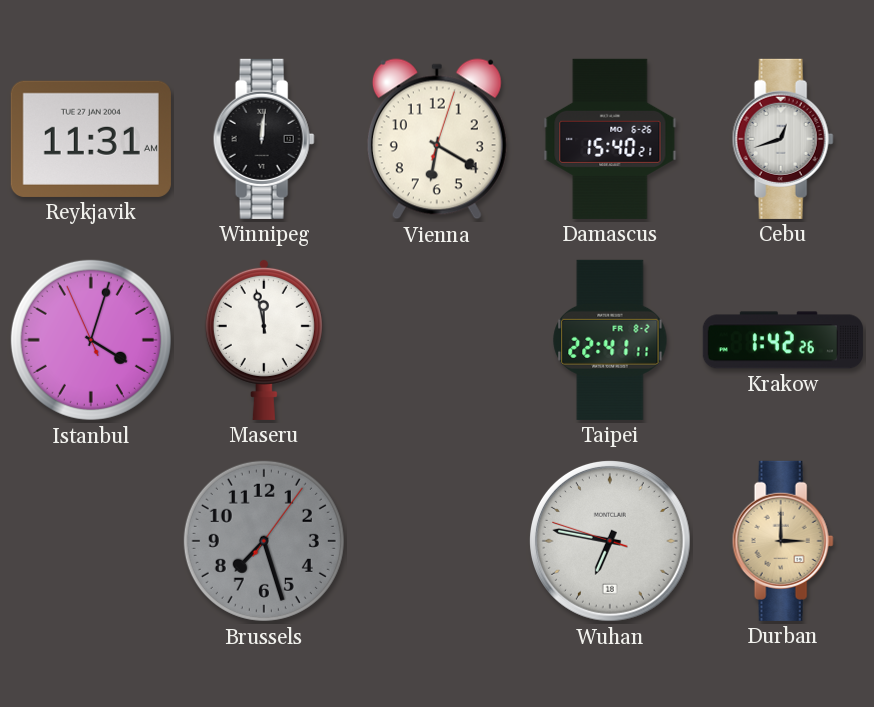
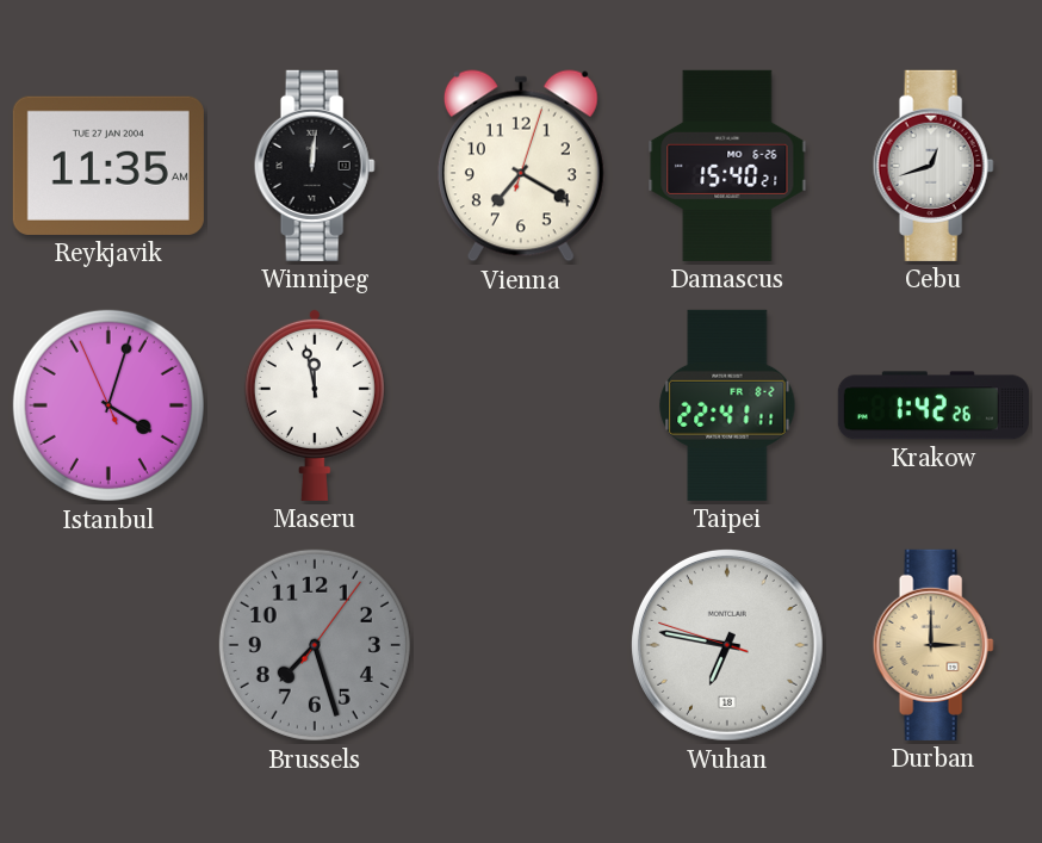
Reykjavik: 11:31 -> 11:35
Vienna: 6:20 -> 7:20
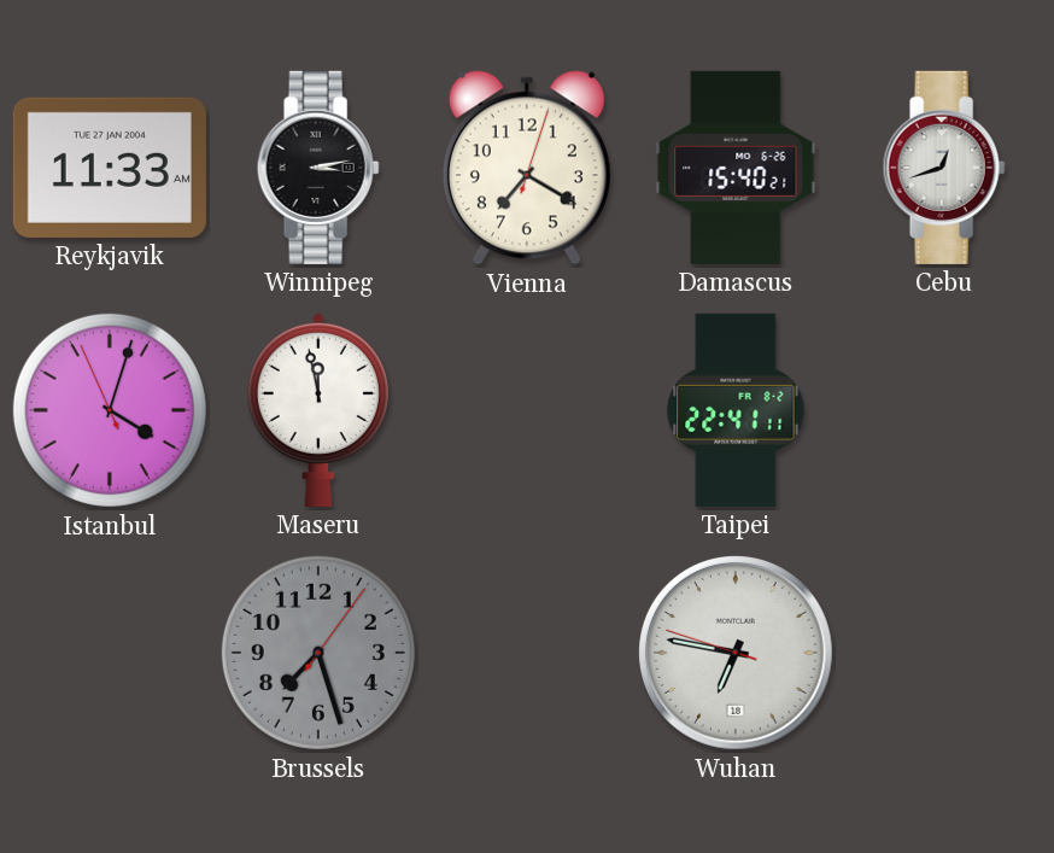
Reykjavik: 11:35 -> 11:33
Winnipeg: 12:01 -> 3:13
Krakow: 1:42 -> none
Durban: 3:00 -> none
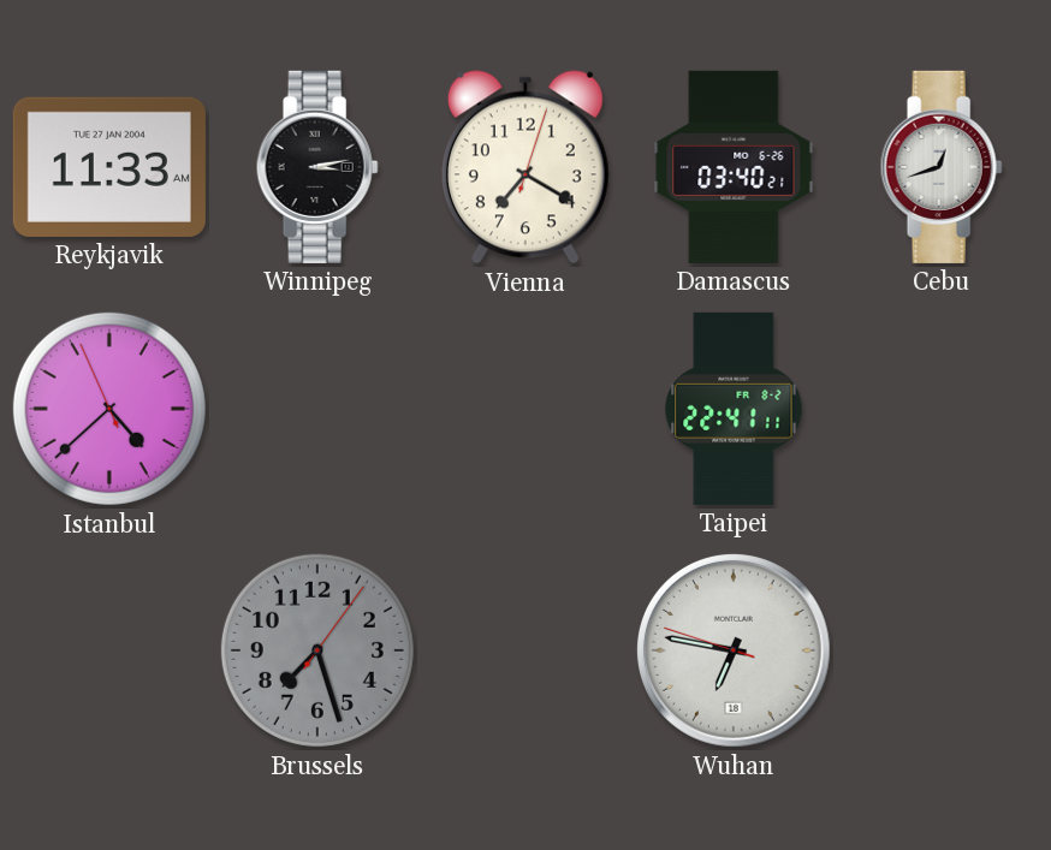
Damascus: 15:40 -> 03:40
Istanbul: 4:02 -> 4:37
Maseru: 11:58 -> none
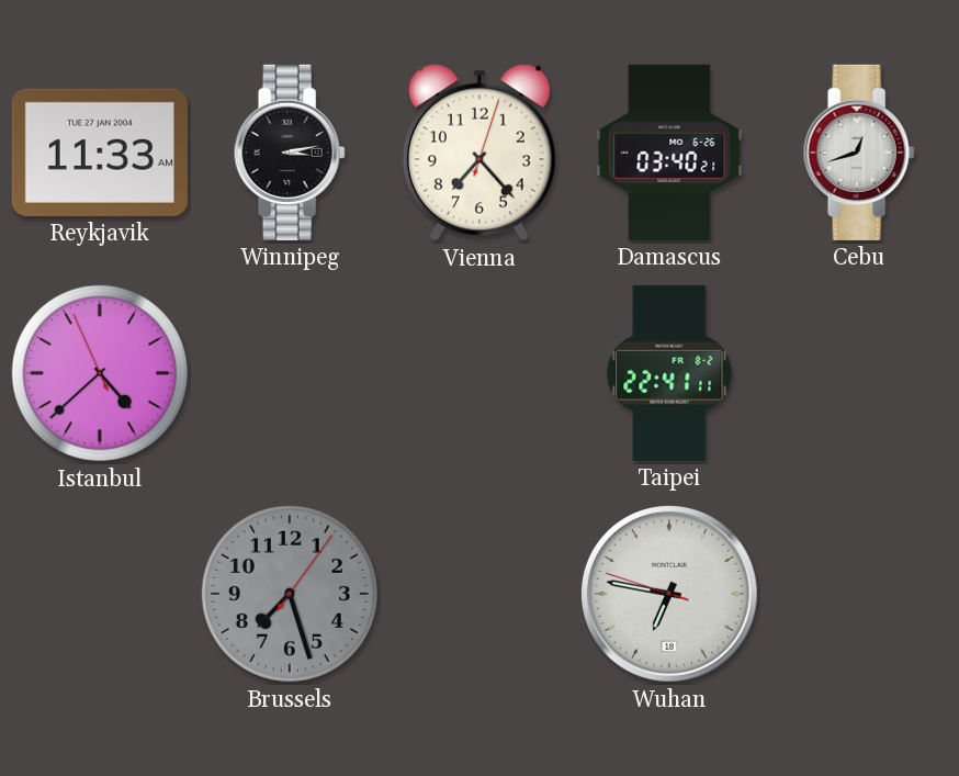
Vienna: 7:20 -> 7:23
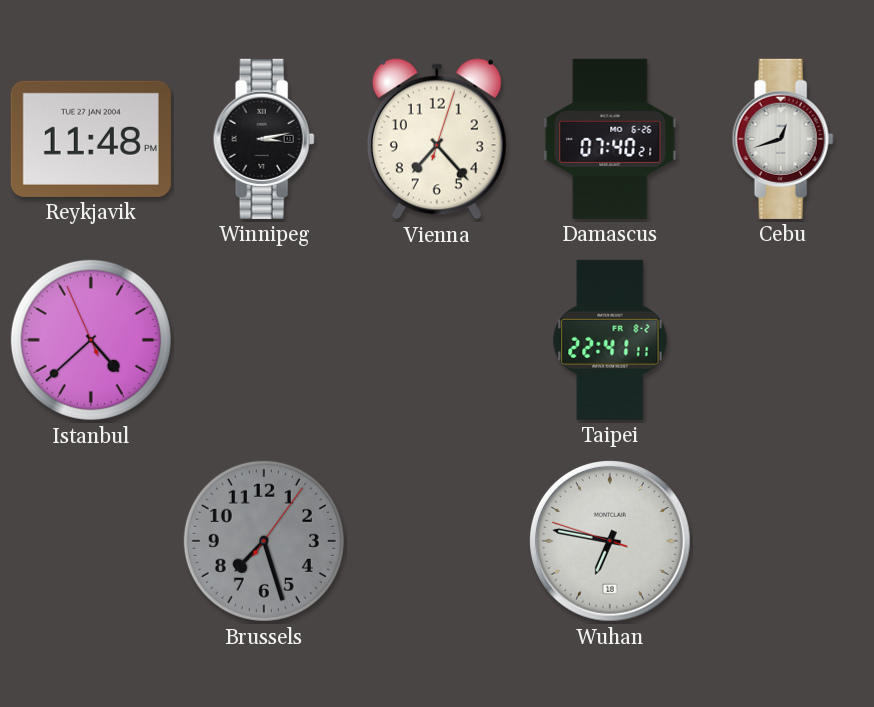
Reykjavik: 11:33 -> 11:48
Damascus: 03:40 -> 07:40
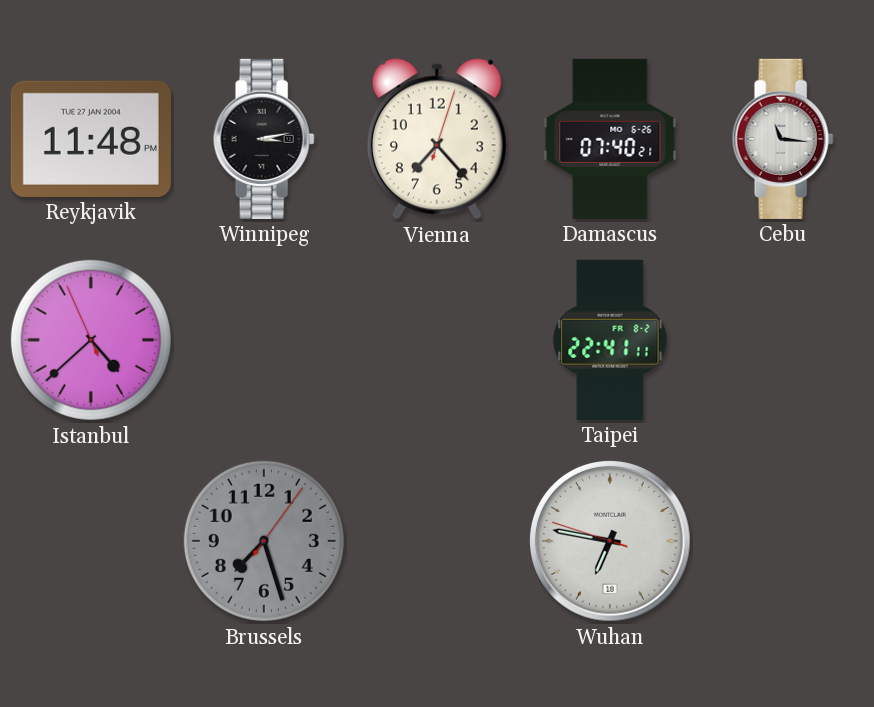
Cebu: 12:42 -> 11:16
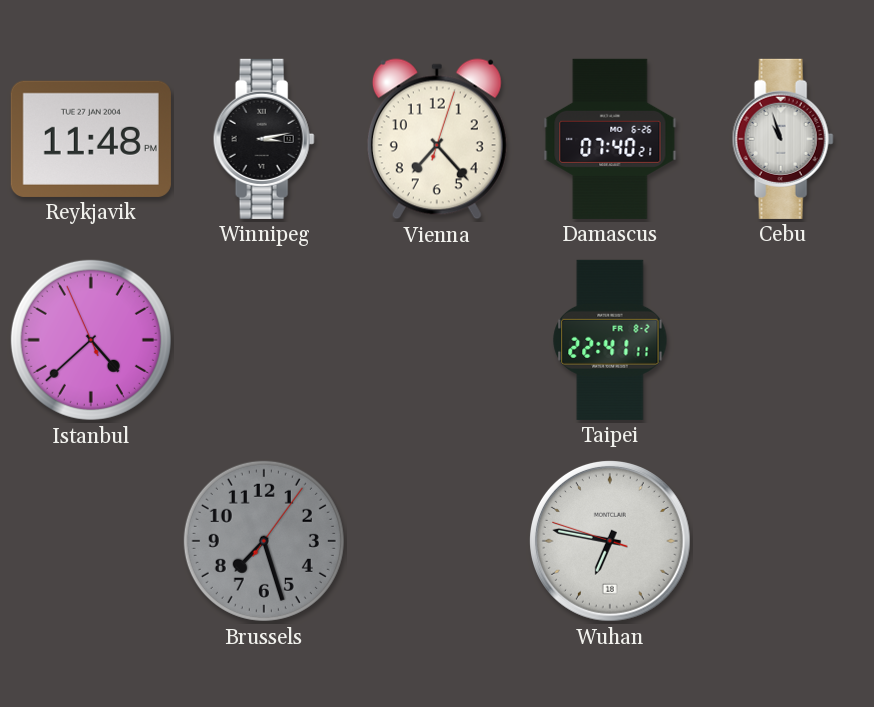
Cebu: 11:16 -> 10:57
